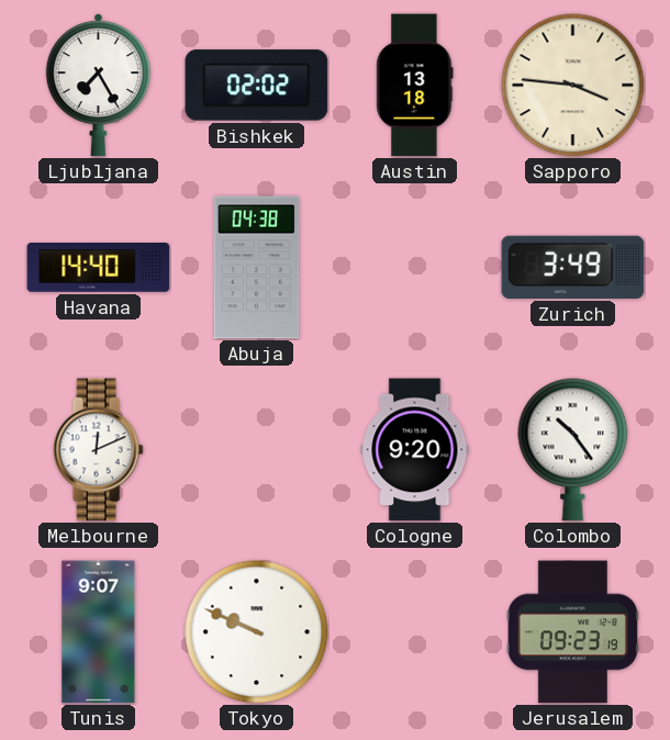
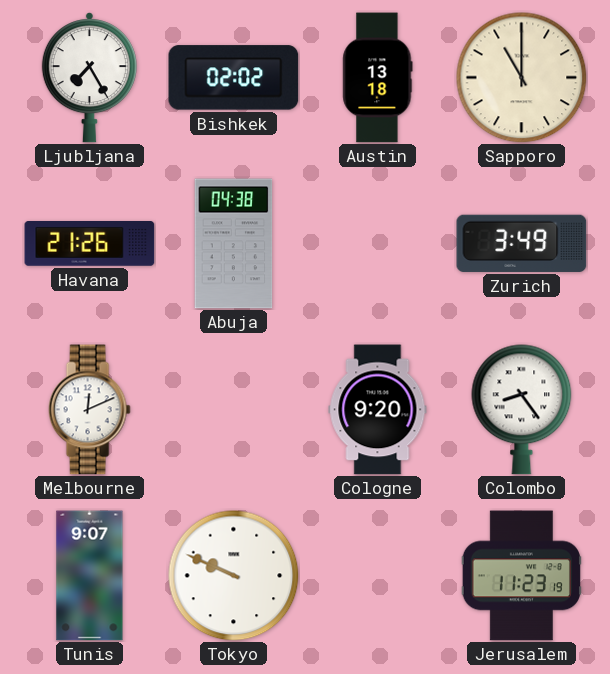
Sapporo: 3:46 -> 11:00
Havana: 14:40 -> 21:26
Colombo: 10:24 -> 8:24
Jerusalem: 09:23 -> 11:23
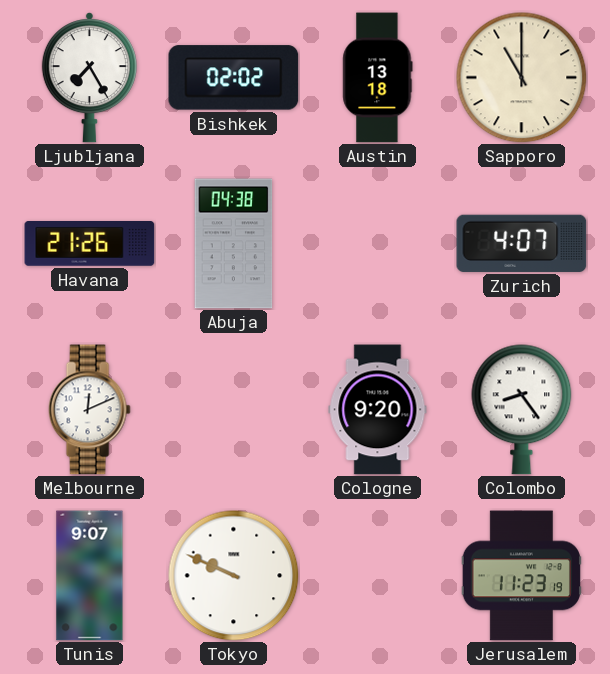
Zurich: 3:49 -> 4:07
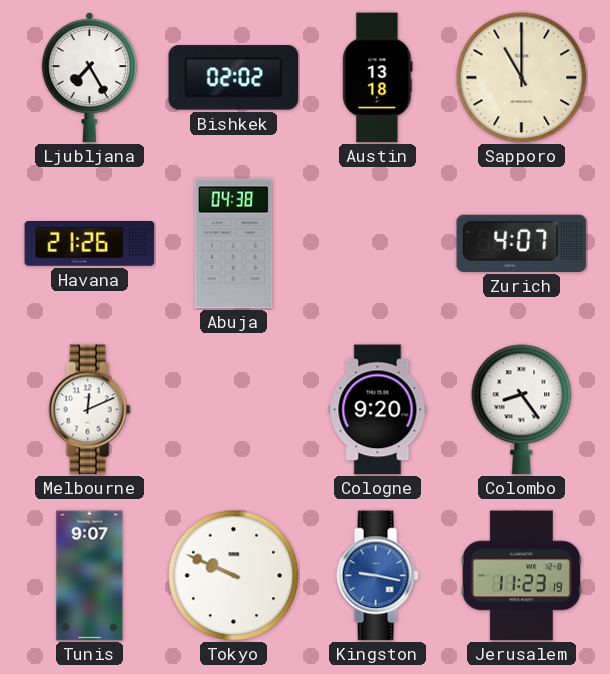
Kingston: none -> 9:17
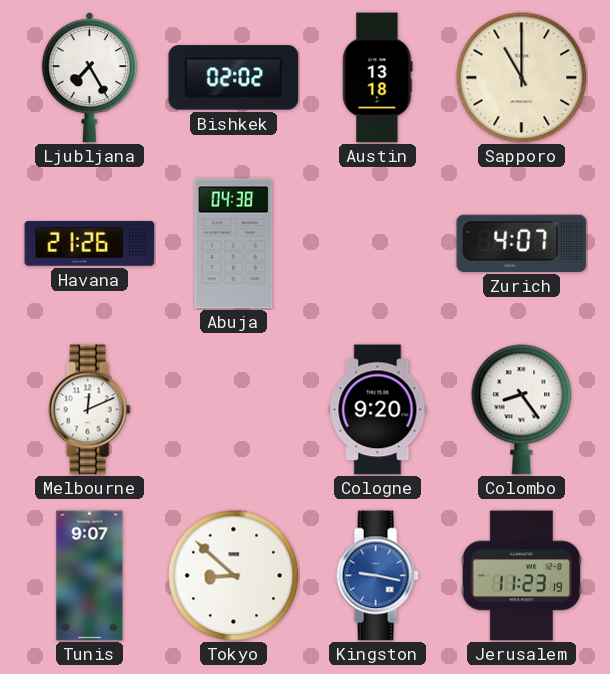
Tokyo: 9:49 -> 8:52
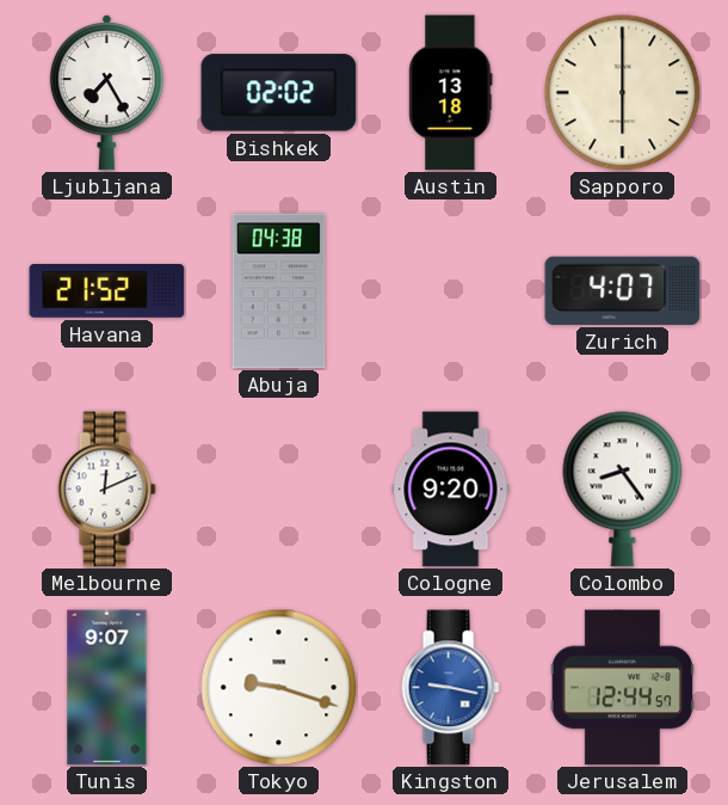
Sapporo: 11:00 -> 6:00
Havana: 21:26 -> 21:52
Tokyo: 8:52 -> 9:18
Jerusalem: 11:23 -> 12:44
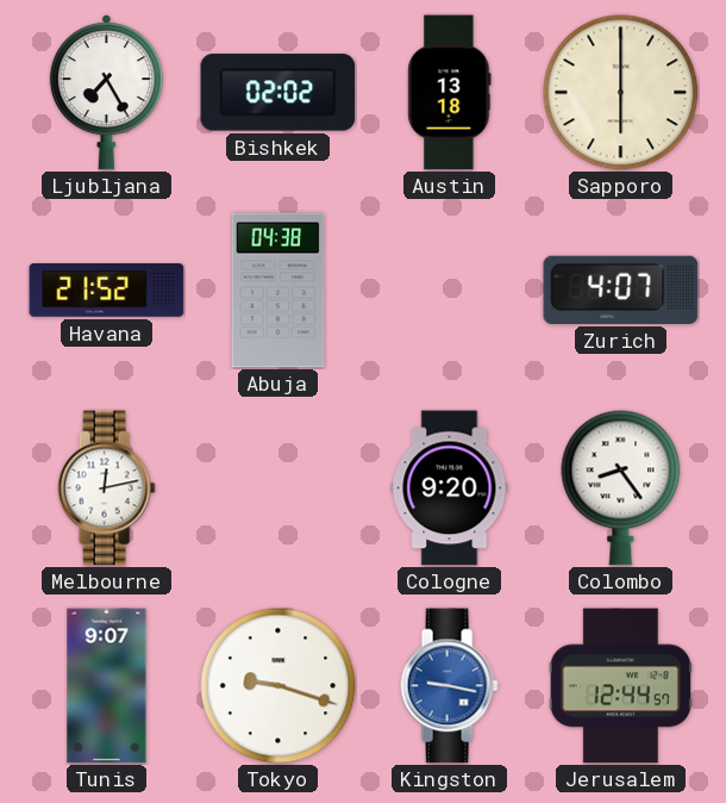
Melbourne: 12:11 -> 12:13
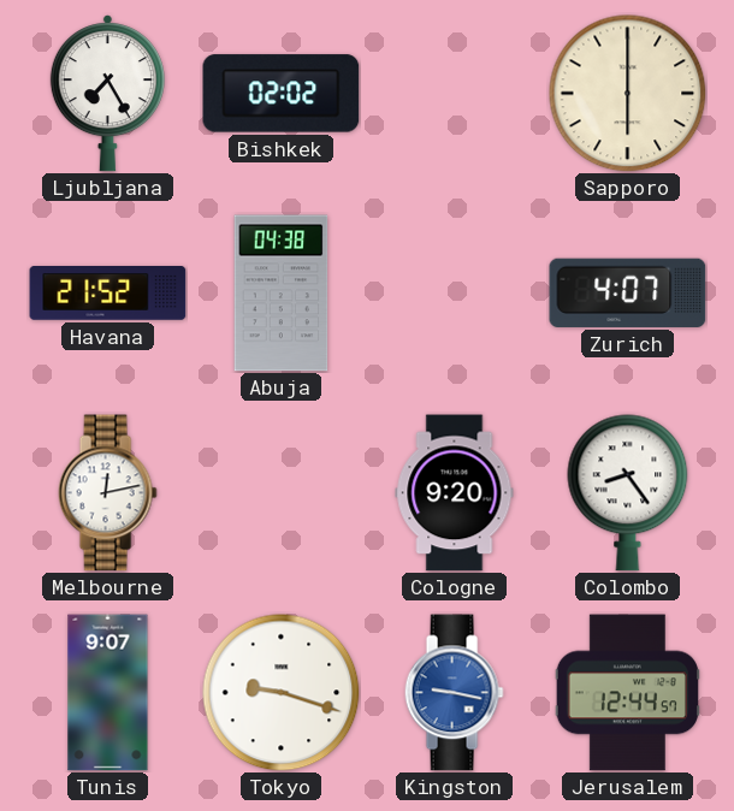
Austin: 13:18 -> none
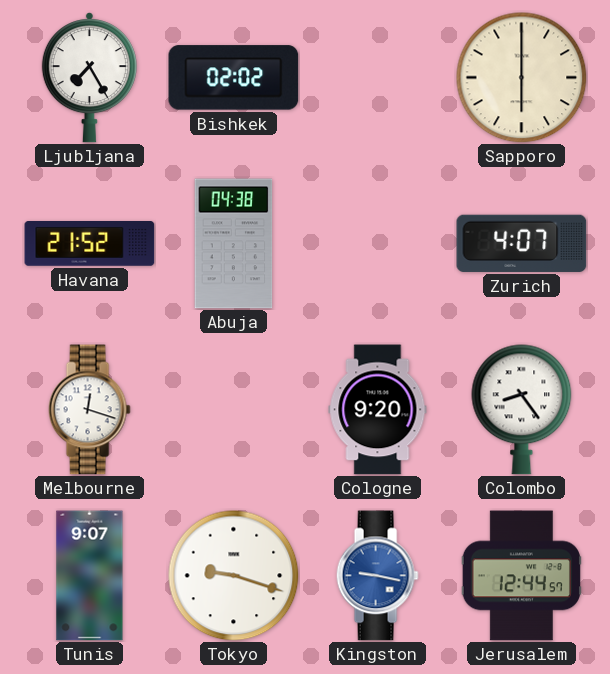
Melbourne: 12:13 -> 12:18
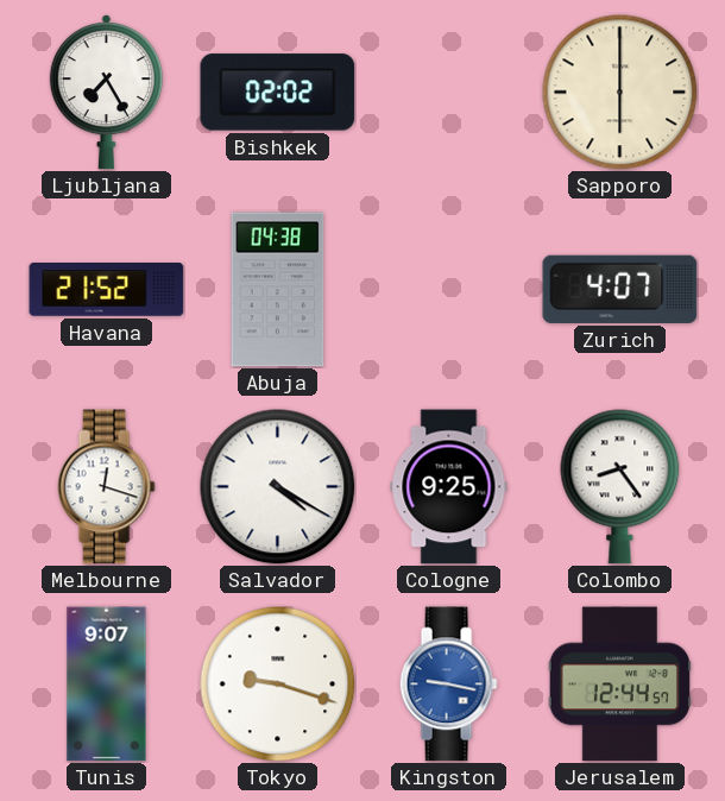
Salvador: none -> 4:20
Cologne: 9:20 -> 9:25
